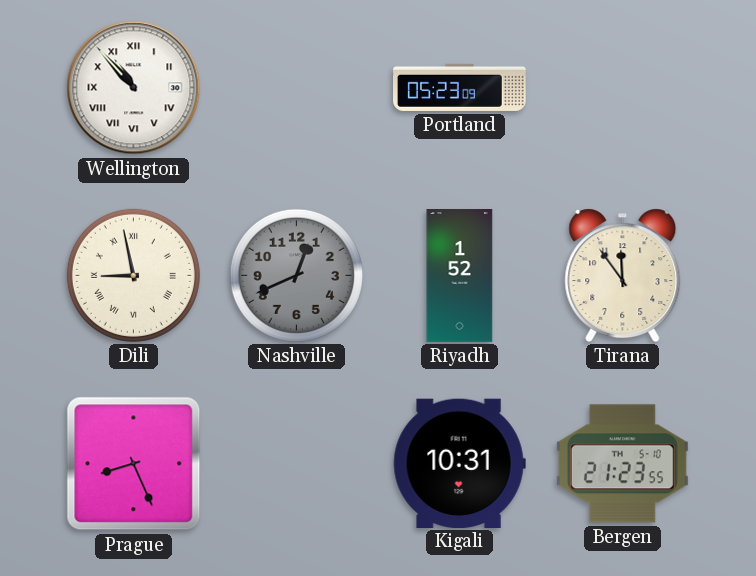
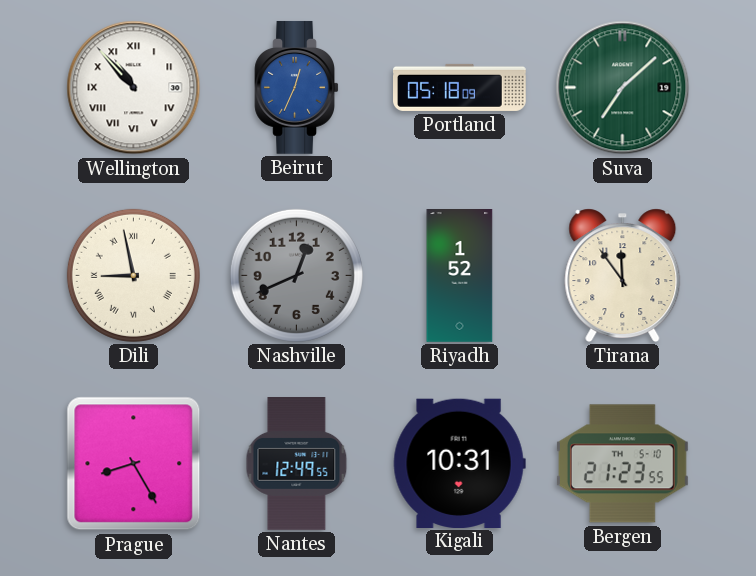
Beirut: none -> 12:34
Portland: 05:23 -> 05:18
Suva: none -> 7:08
Prague: 8:26 -> 8:25
Nantes: none -> 12:49
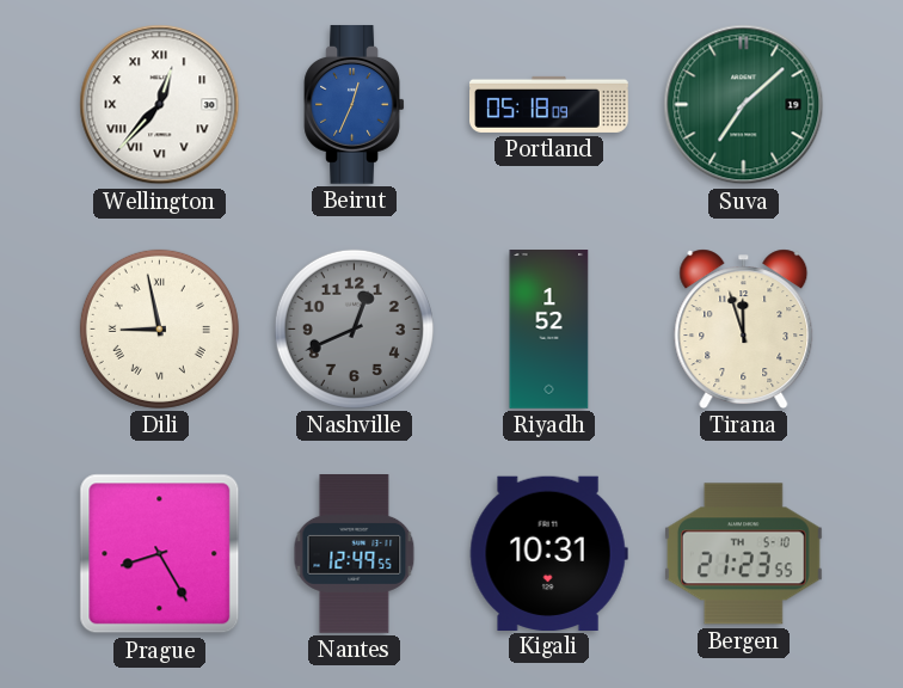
Wellington: 10:53 -> 12:37
Tirana: 11:54 -> 11:57
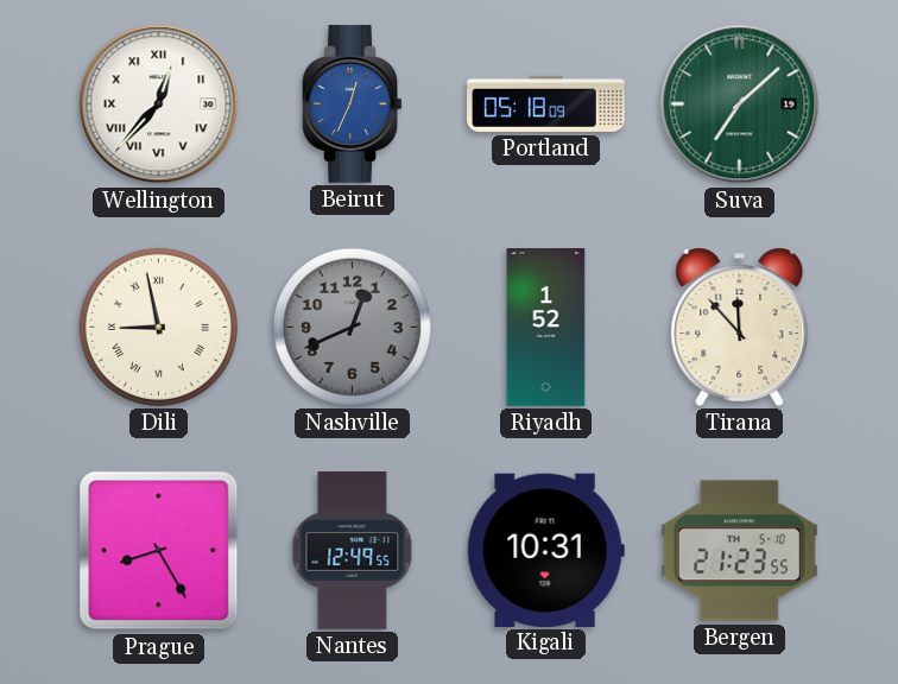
Tirana: 11:57 -> 11:53
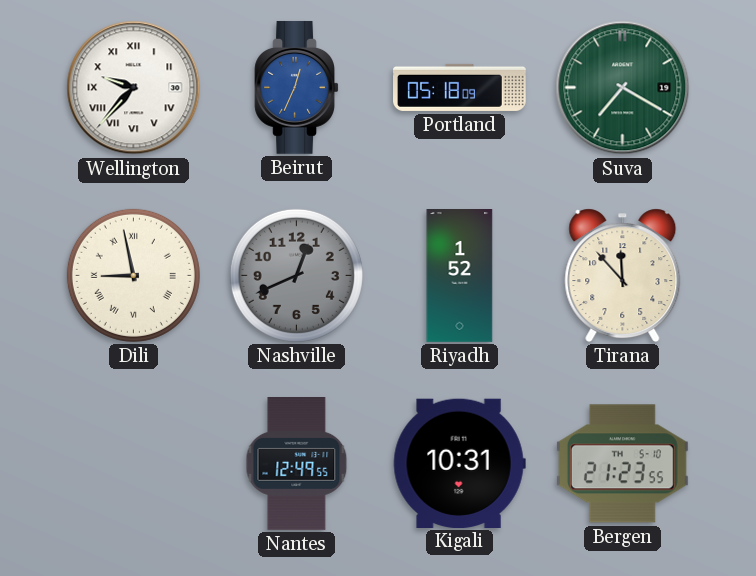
Wellington: 12:37 -> 9:37
Suva: 7:08 -> 7:20
Prague: 8:25 -> none
